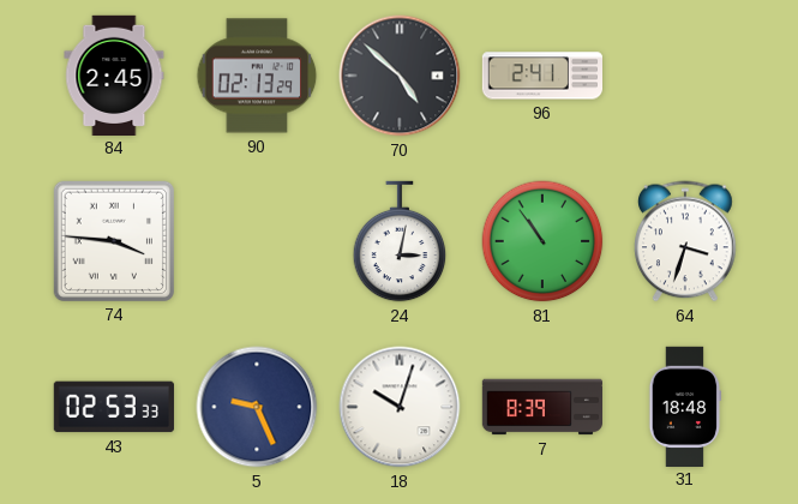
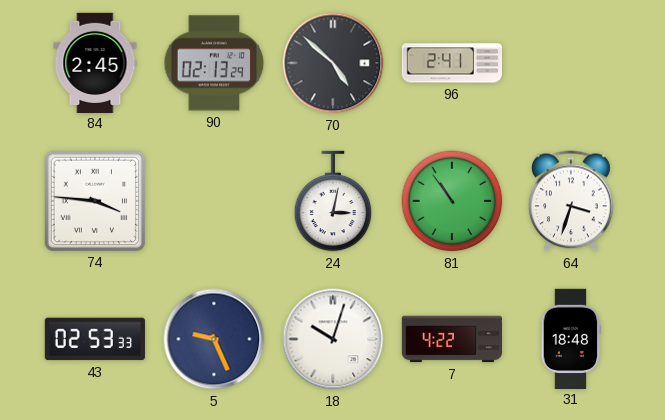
7: 8:39 -> 4:22
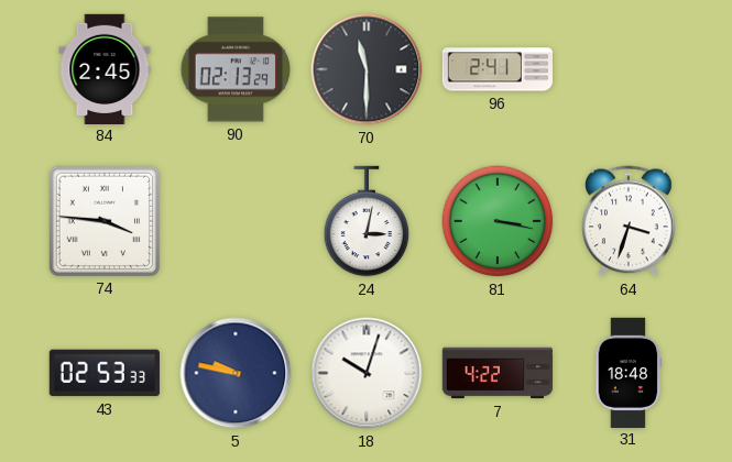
70: 4:52 -> 11:30
81: 10:54 -> 3:17
5: 9:26 -> 9:47
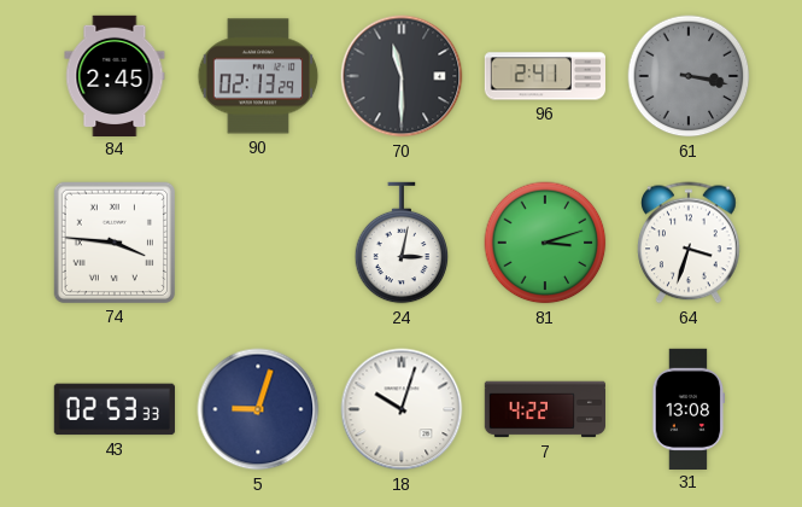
61: none -> 3:17
81: 3:17 -> 3:12
5: 9:47 -> 9:03
31: 18:48 -> 13:08
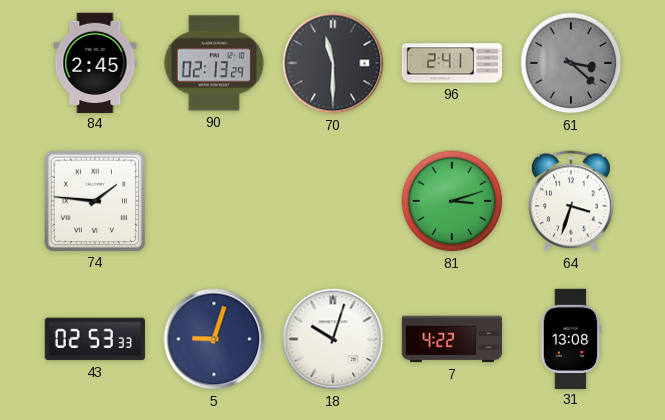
61: 3:17 -> 3:22
74: 3:46 -> 1:46
24: 3:02 -> none
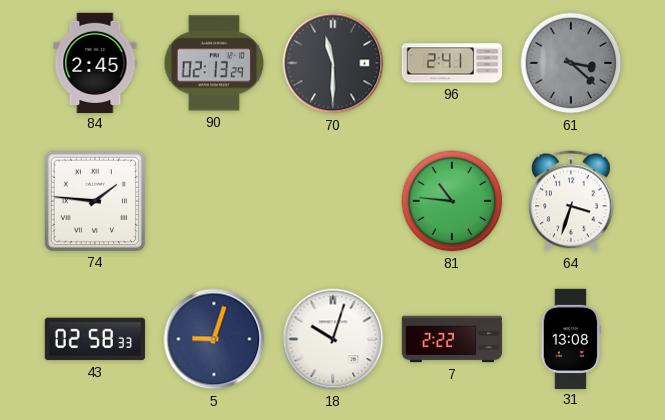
81: 3:12 -> 10:46
43: 02:53 -> 02:58
7: 4:22 -> 2:22
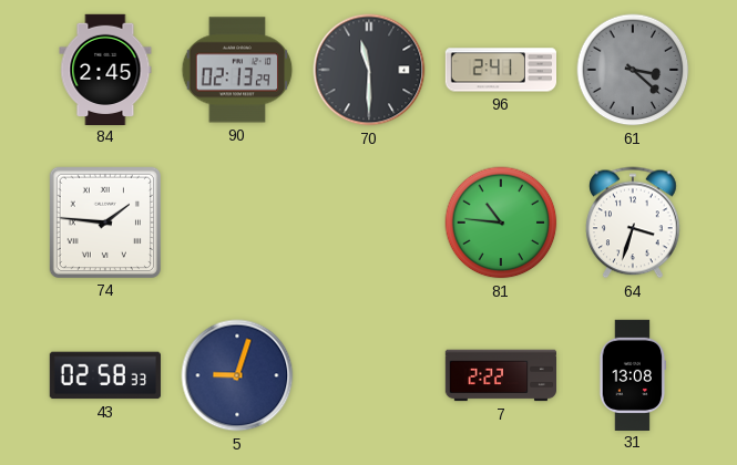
18: 10:03 -> none
